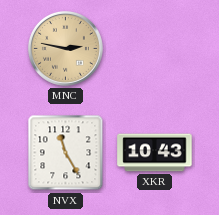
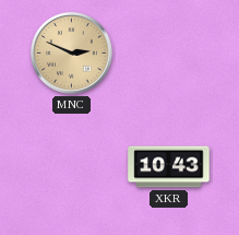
MNC: 2:47 -> 2:49
NVX: 11:25 -> none
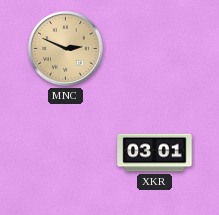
XKR: 10:43 -> 03:01
